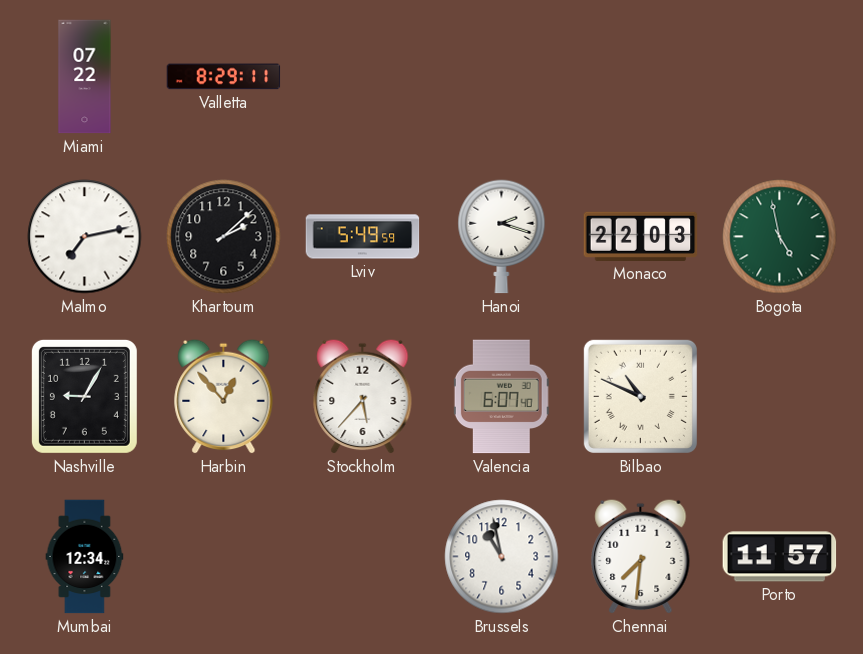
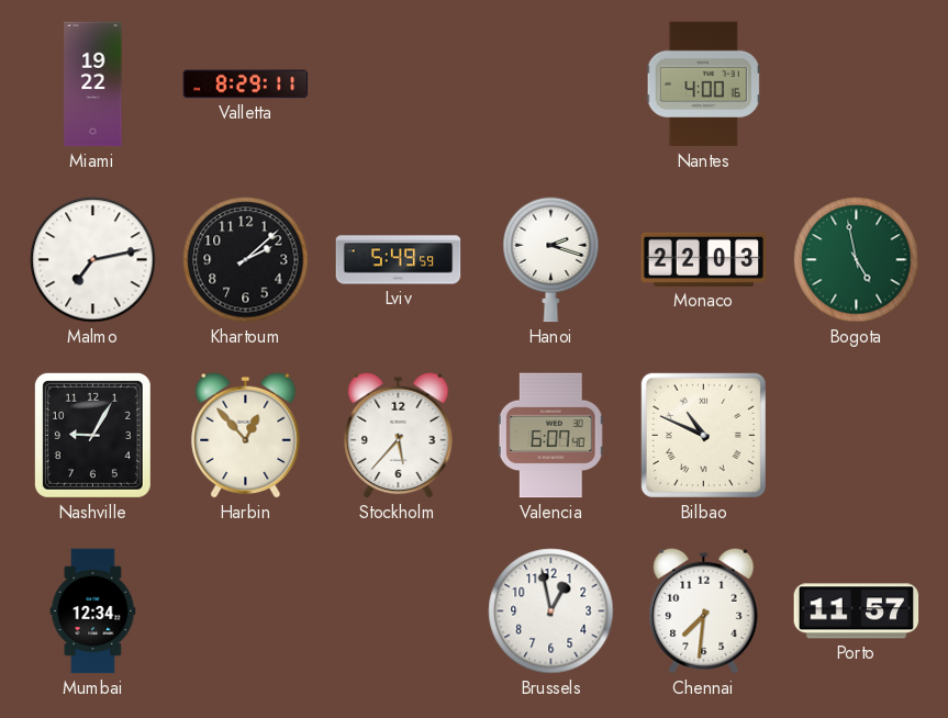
Miami: 07:22 -> 19:22
Nantes: none -> 4:00
Brussels: 10:58 -> 12:58
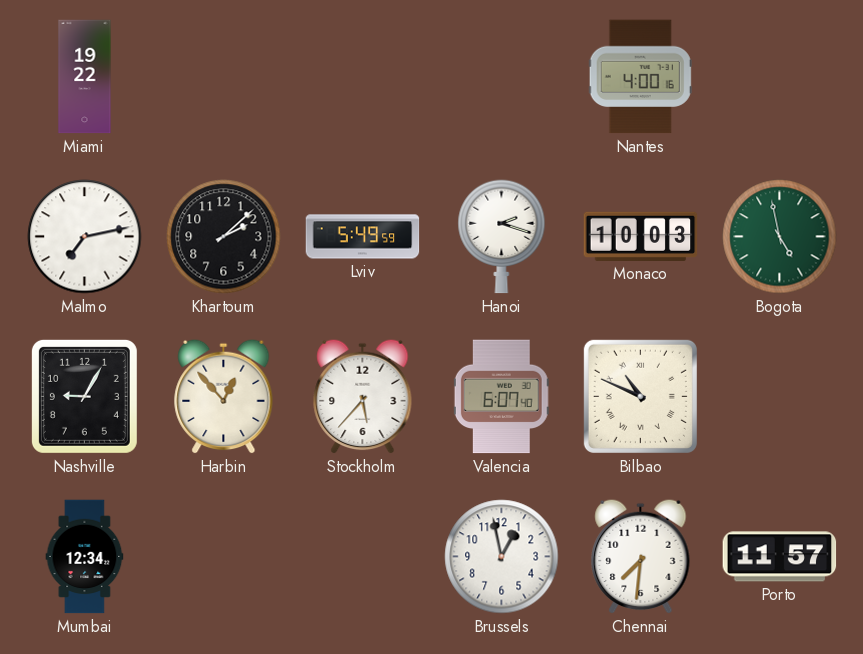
Valletta: 8:29 -> none
Monaco: 22:03 -> 10:03
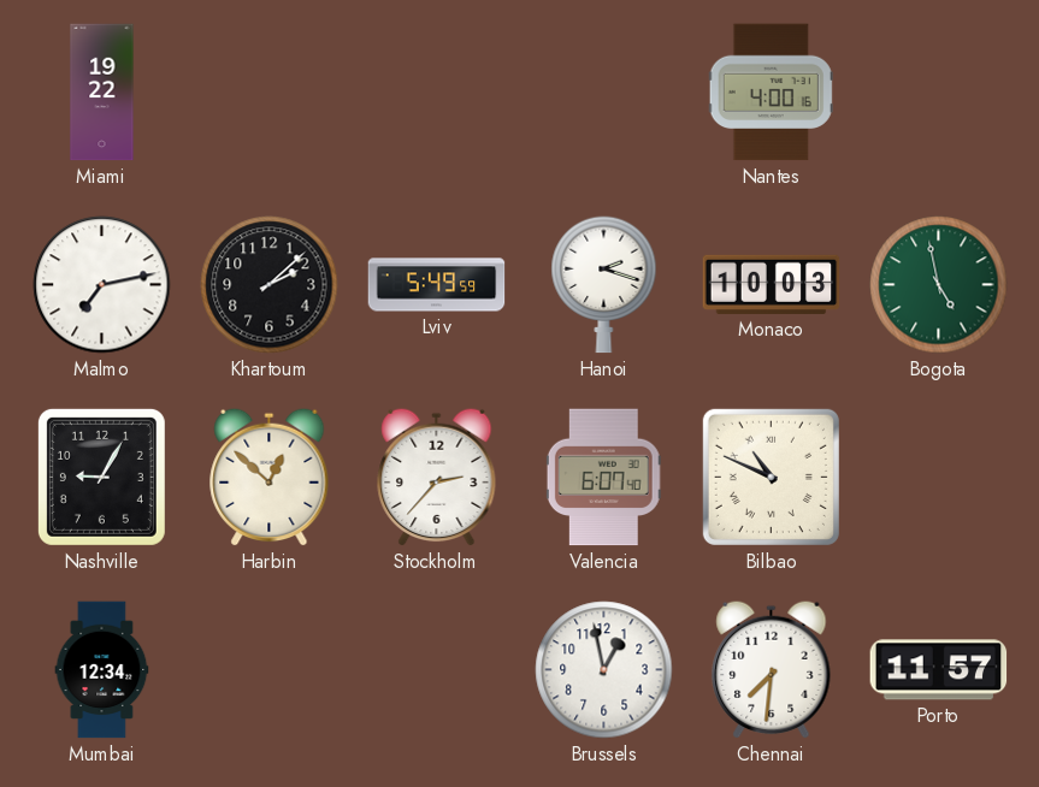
Harbin: 12:53 -> 12:52
Stockholm: 5:37 -> 2:37
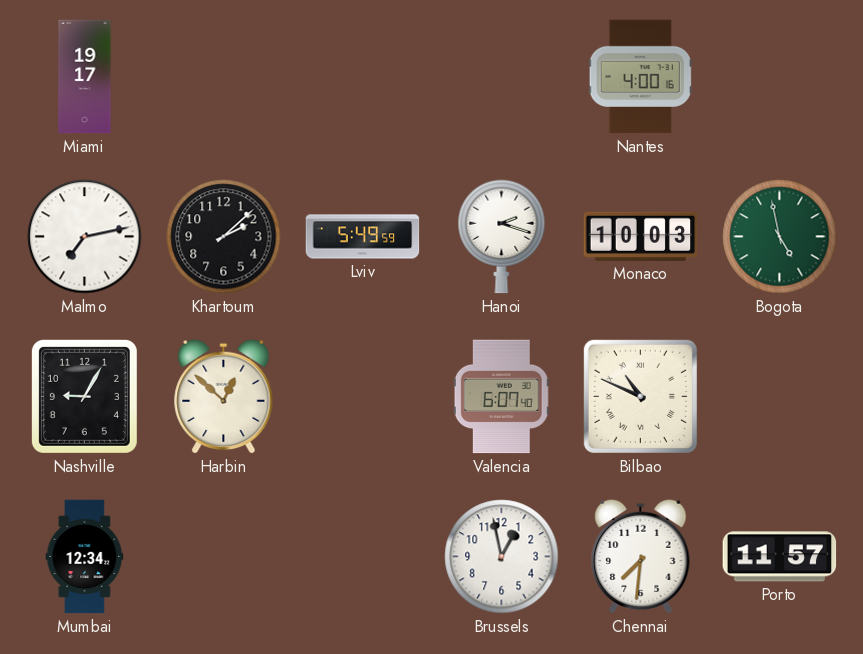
Miami: 19:22 -> 19:17
Stockholm: 2:37 -> none
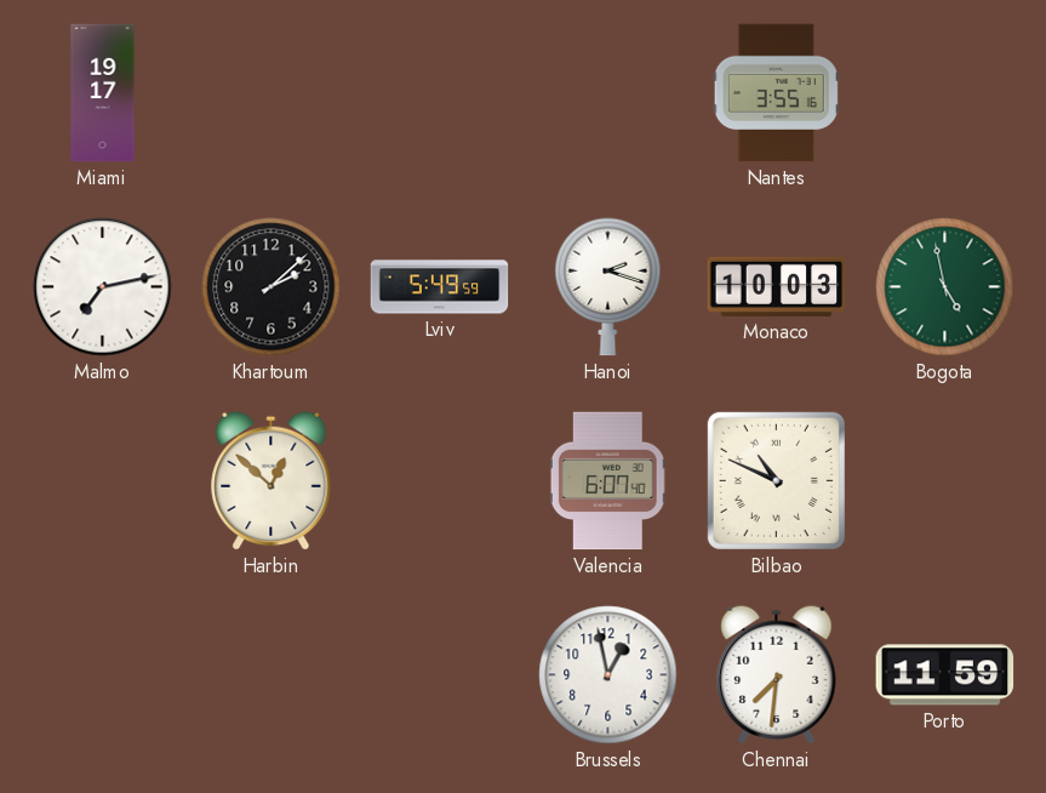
Nantes: 4:00 -> 3:55
Nashville: 9:05 -> none
Mumbai: 12:34 -> none
Porto: 11:57 -> 11:59
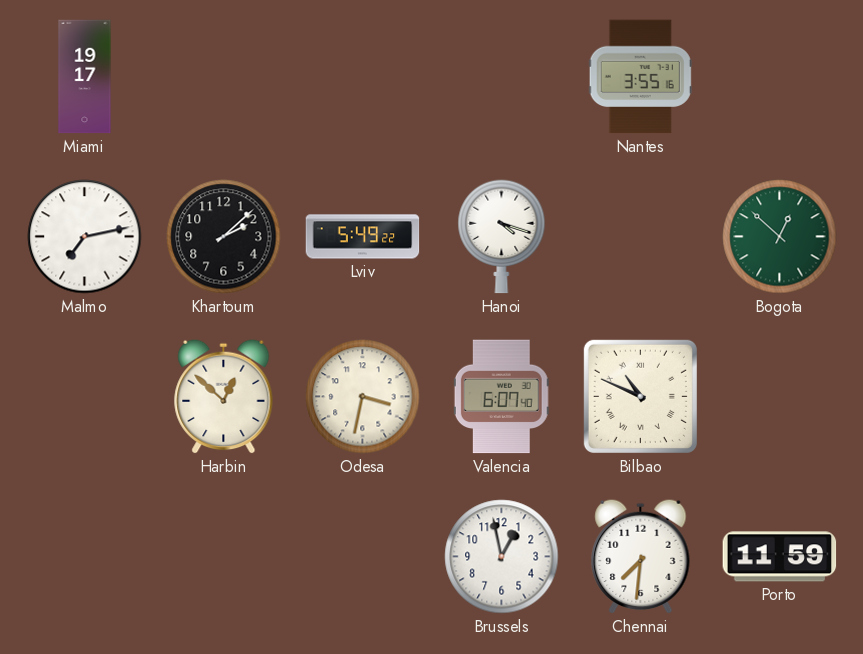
Lviv: 5:49:59 -> 5:49:22
Hanoi: 2:18 -> 4:18
Monaco: 10:03 -> none
Bogota: 4:58 -> 12:52
Odesa: none -> 3:32
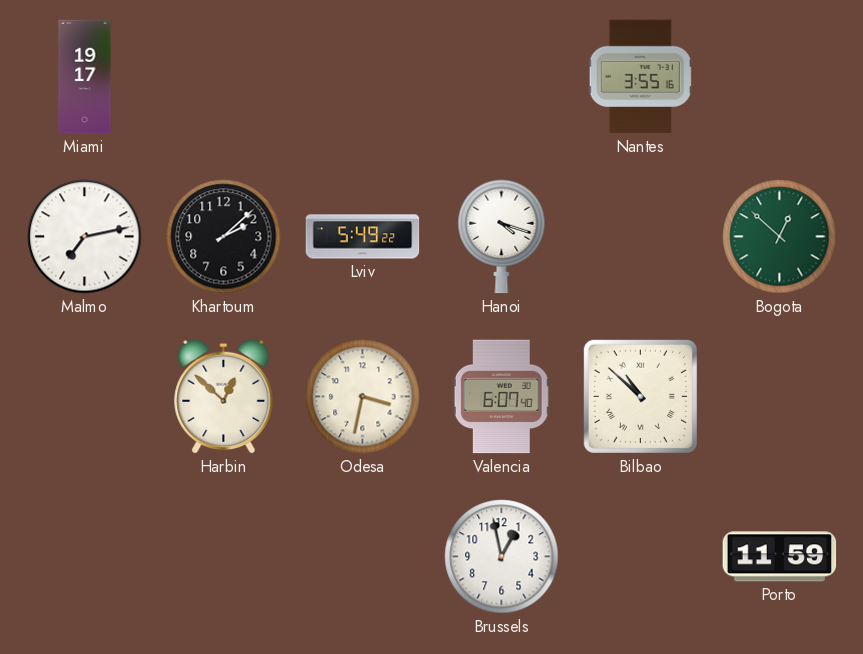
Bilbao: 10:49 -> 10:52
Chennai: 7:31 -> none
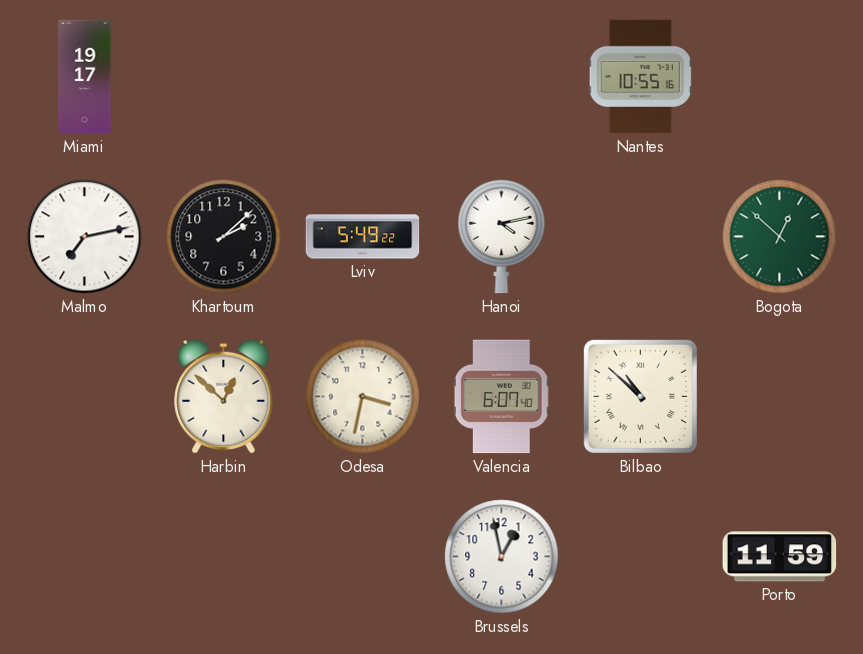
Nantes: 3:55 -> 10:55
Hanoi: 4:18 -> 4:13
